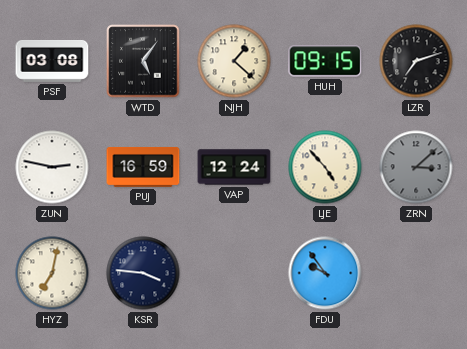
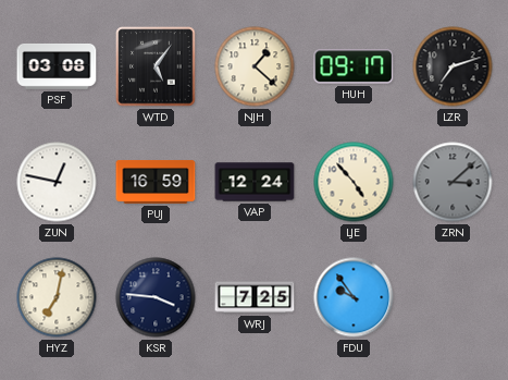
HUH: 09:15 -> 09:17
ZUN: 2:47 -> 12:47
WRJ: none -> 7:25
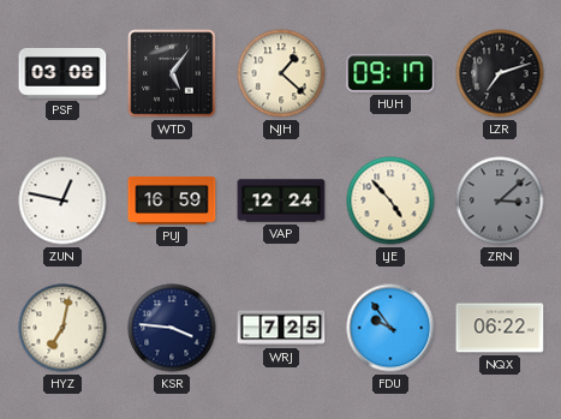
NQX: none -> 06:22
